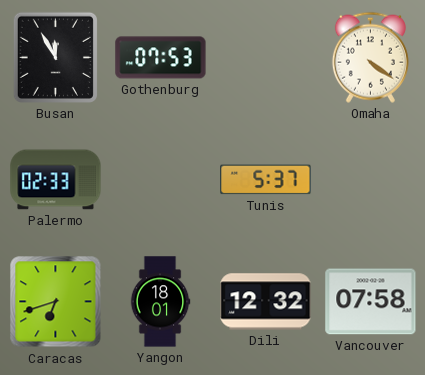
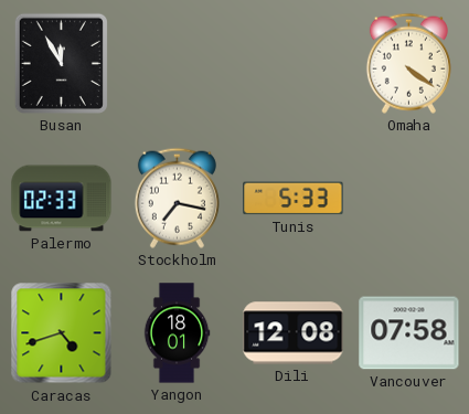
Gothenburg: 07:53 -> none
Stockholm: none -> 7:17
Tunis: 5:37 -> 5:33
Caracas: 6:42 -> 4:42
Dili: 12:32 -> 12:08
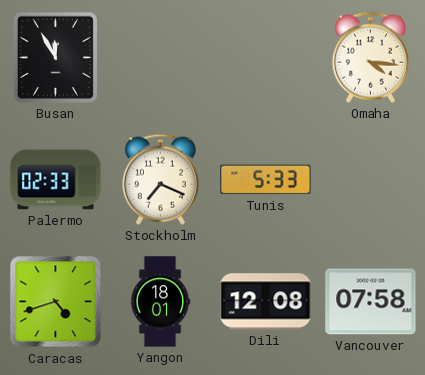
Omaha: 4:21 -> 4:16
Stockholm: 7:17 -> 7:19
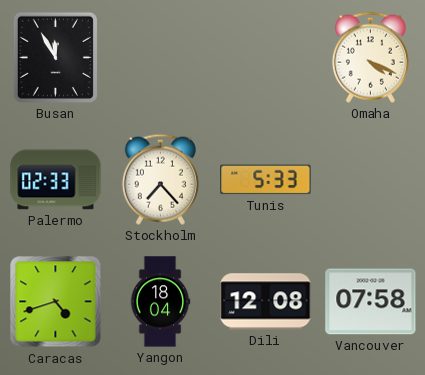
Omaha: 4:16 -> 4:19
Stockholm: 7:19 -> 7:23
Yangon: 18:01 -> 18:04
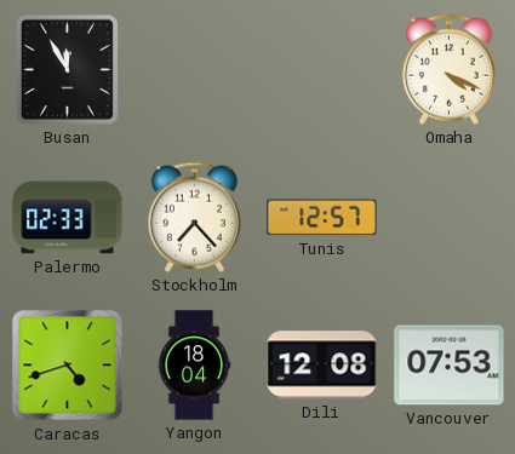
Tunis: 5:33 -> 12:57
Vancouver: 07:58 -> 07:53
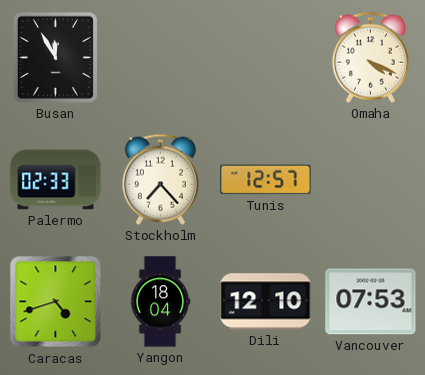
Dili: 12:08 -> 12:10
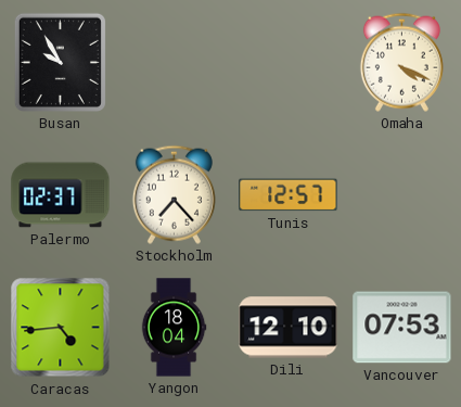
Busan: 11:55 -> 9:55
Palermo: 02:33 -> 02:37
Caracas: 4:42 -> 4:44
